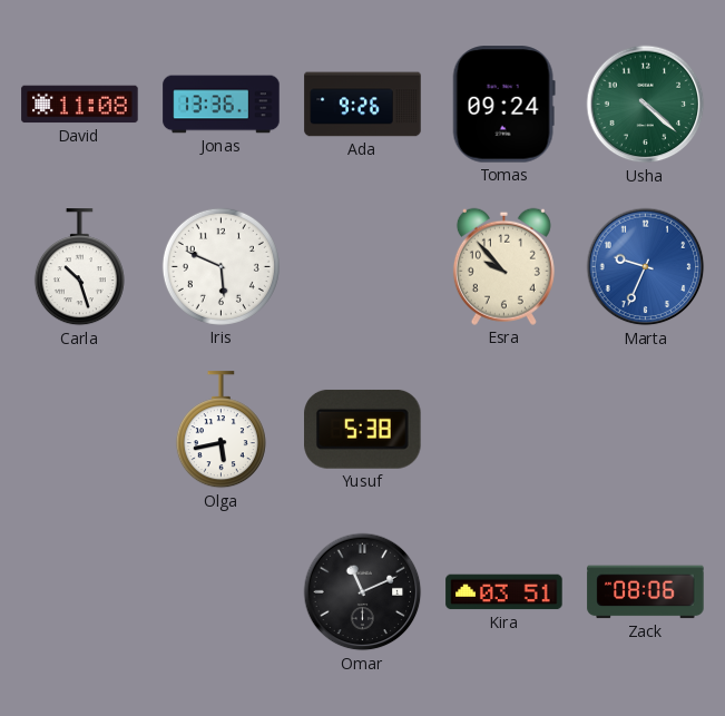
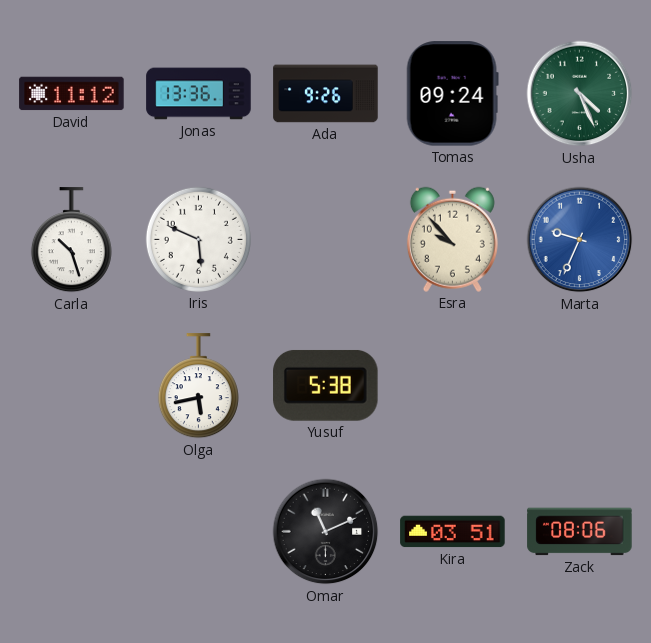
David: 11:08 -> 11:12
Usha: 4:22 -> 4:26
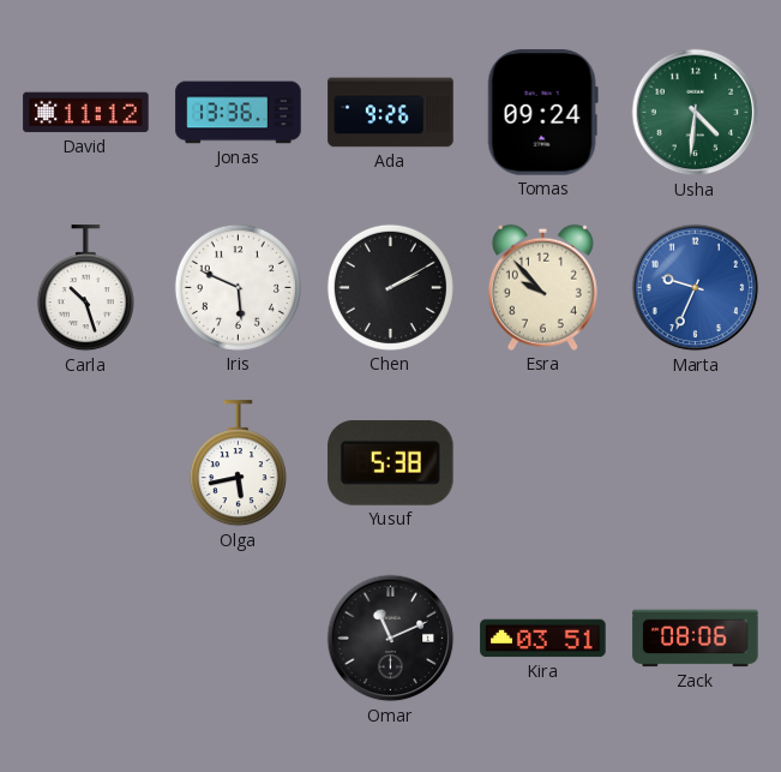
Usha: 4:26 -> 4:31
Chen: none -> 2:10
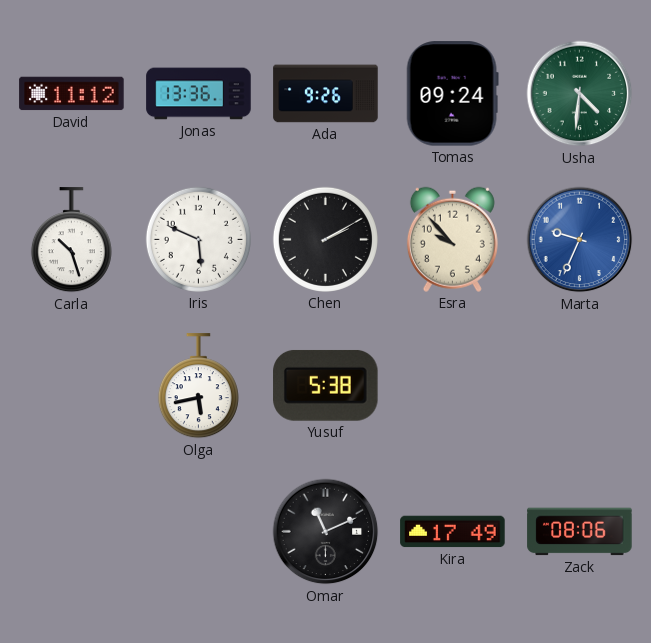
Kira: 03:51 -> 17:49
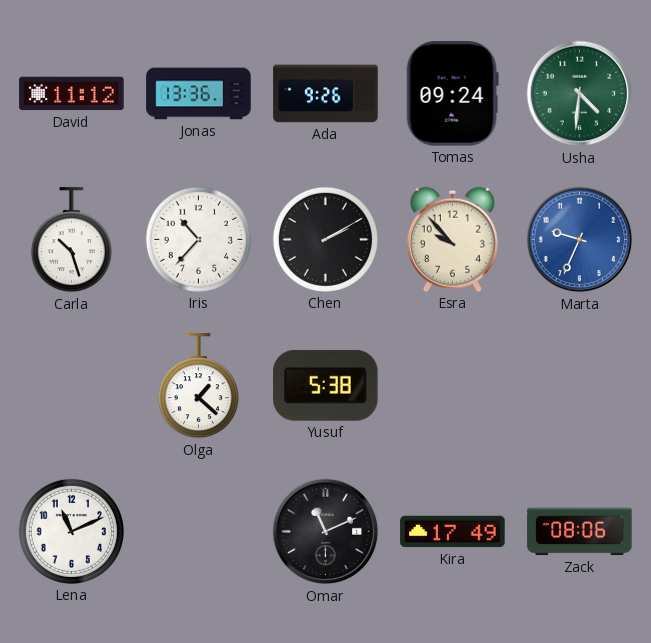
Iris: 5:49 -> 10:37
Olga: 5:43 -> 1:22
Lena: none -> 11:11
